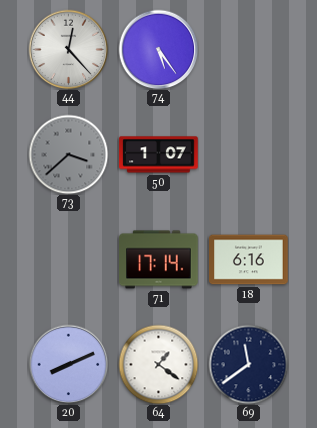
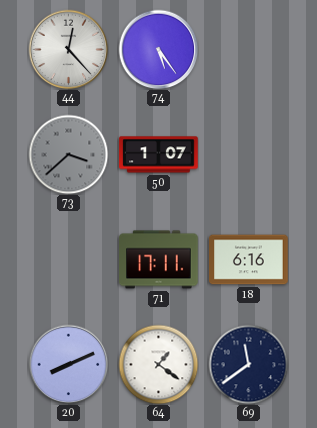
71: 17:14 -> 17:11
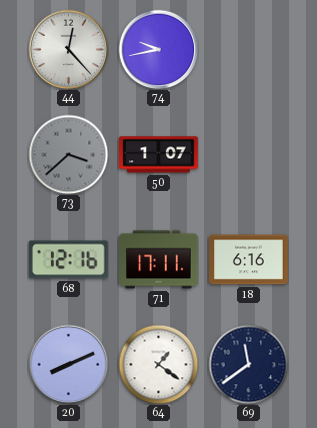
74: 5:24 -> 9:43
68: none -> 12:16
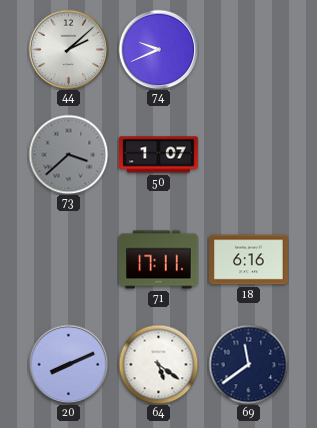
44: 12:23 -> 2:08
74: 9:43 -> 9:41
68: 12:16 -> none
64: 1:21 -> 5:21
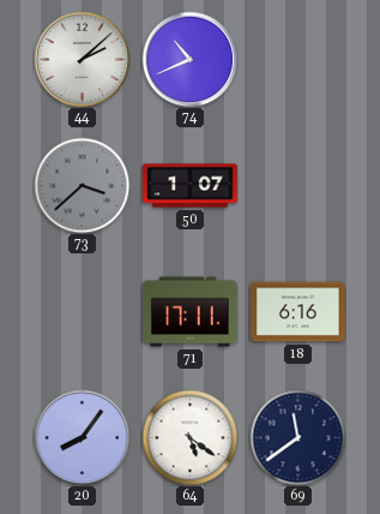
74: 9:41 -> 10:41
20: 8:11 -> 8:06
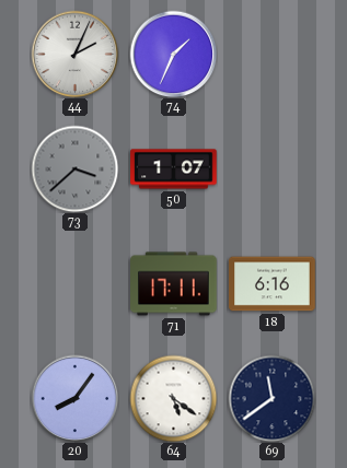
44: 2:08 -> 2:04
74: 10:41 -> 1:34
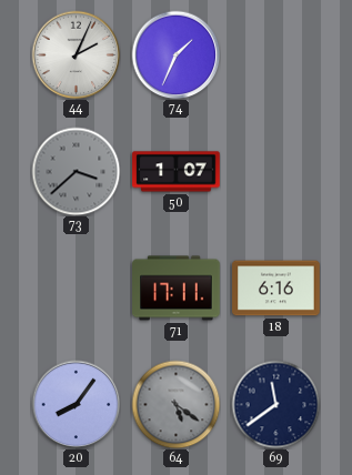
64 dial: white -> grey
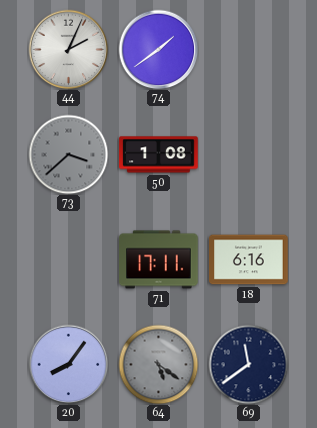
74: 1:34 -> 1:39
50: 1:07 -> 1:08
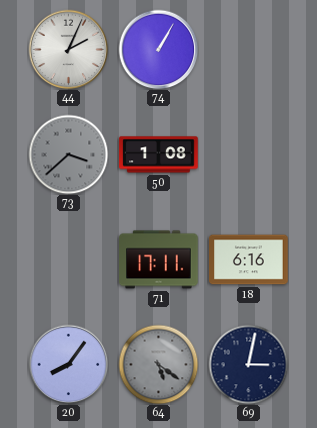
74: 1:39 -> 1:05
69: 11:39 -> 3:02
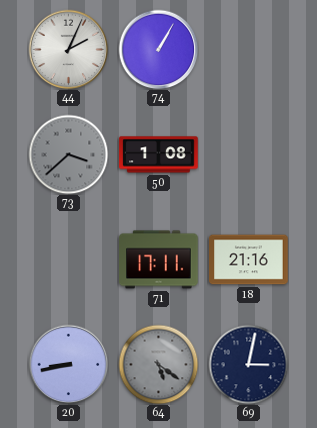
18: 6:16 -> 21:16
20: 8:06 -> 8:43
